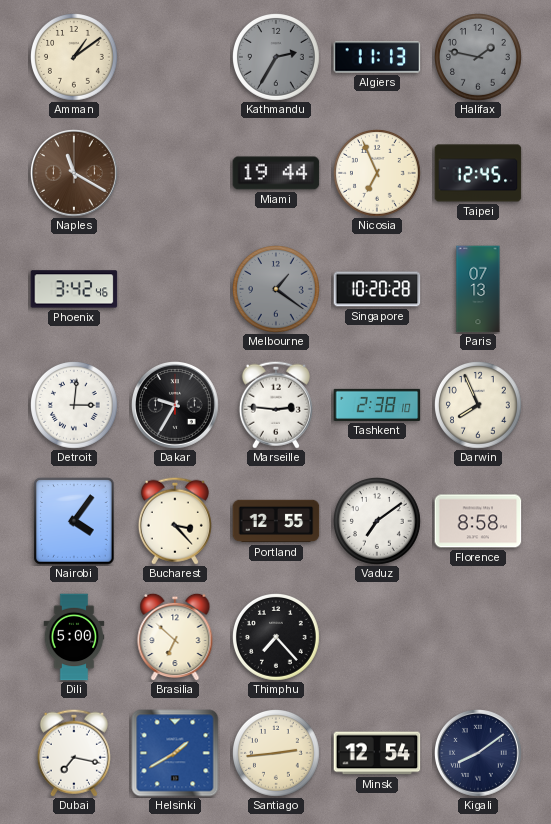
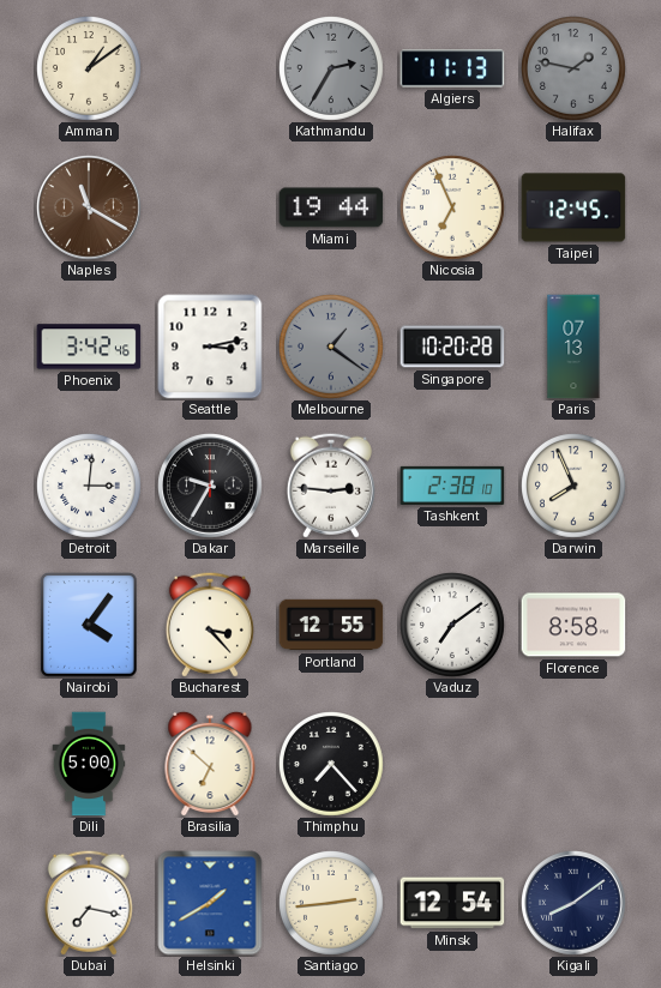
Seattle: none -> 3:13
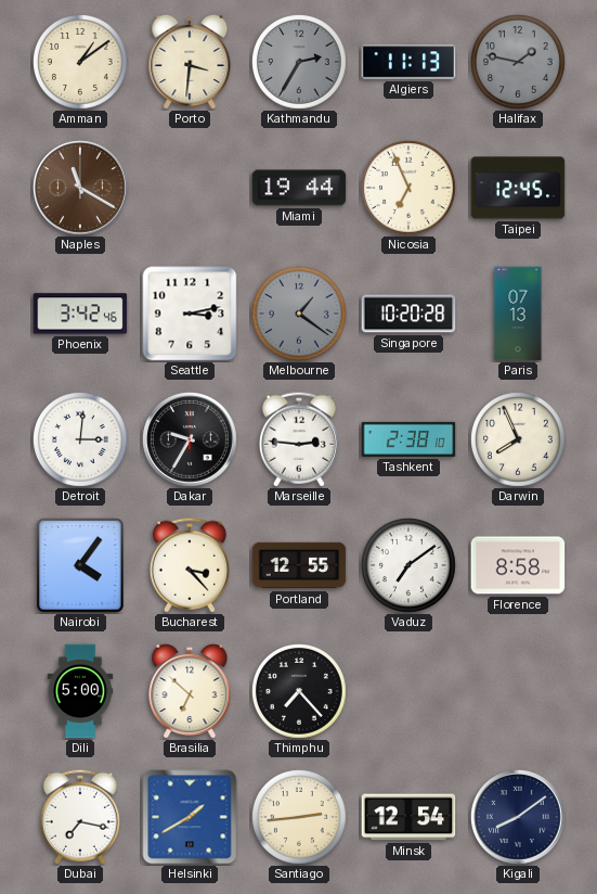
Porto: none -> 3:31
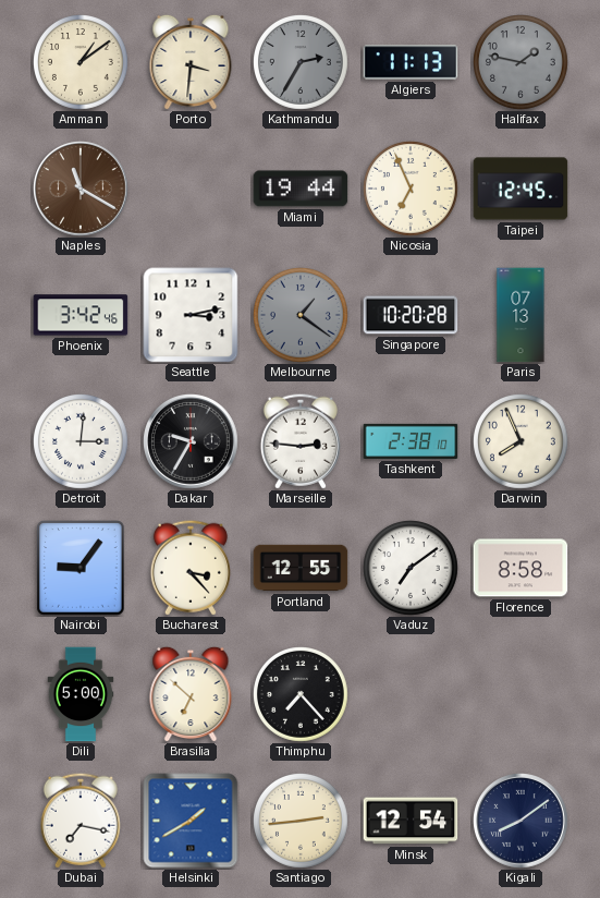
Nairobi: 4:06 -> 9:06
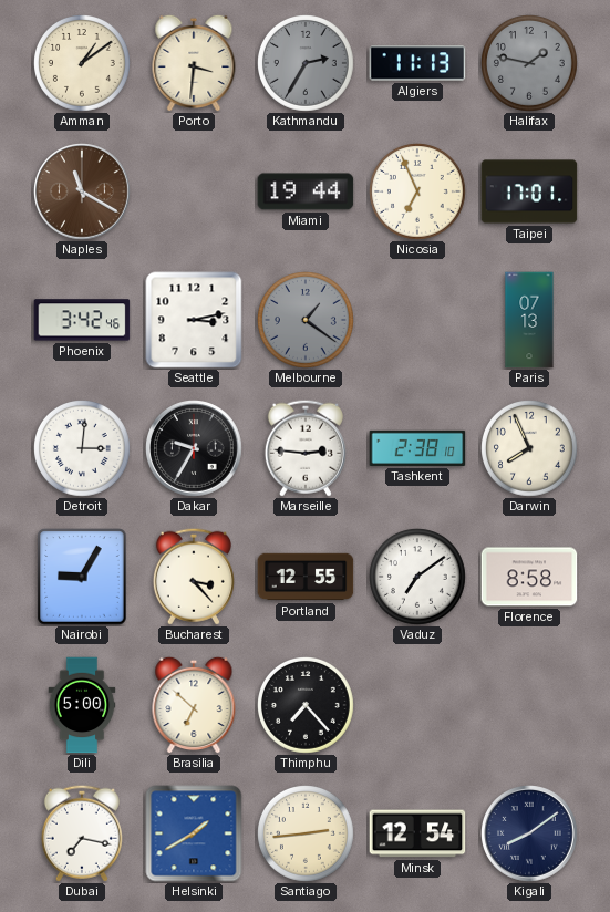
Taipei: 12:45 -> 17:01
Singapore: 10:20 -> none
Nairobi: 9:06 -> 9:05
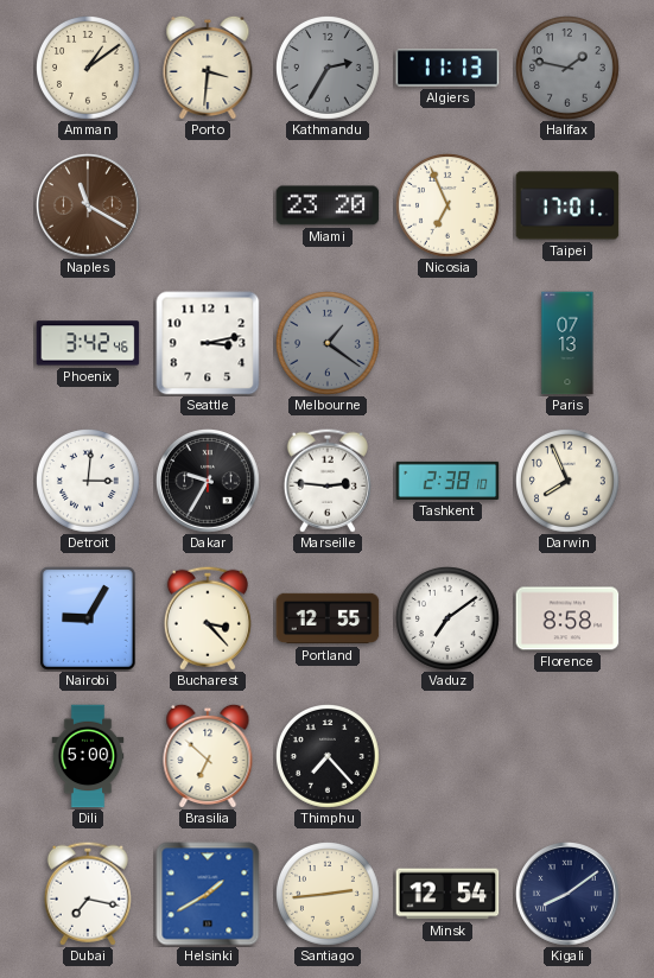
Miami: 19:44 -> 23:20
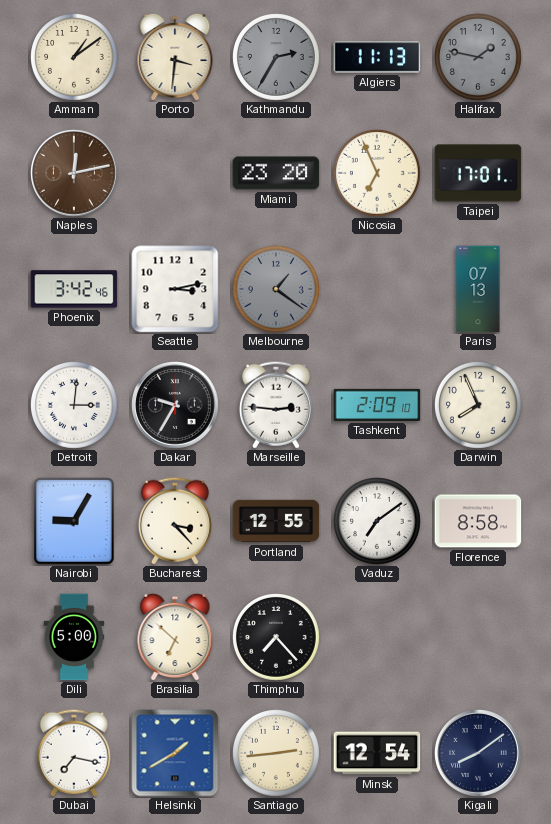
Naples: 11:20 -> 12:13
Tashkent: 2:38 -> 2:09
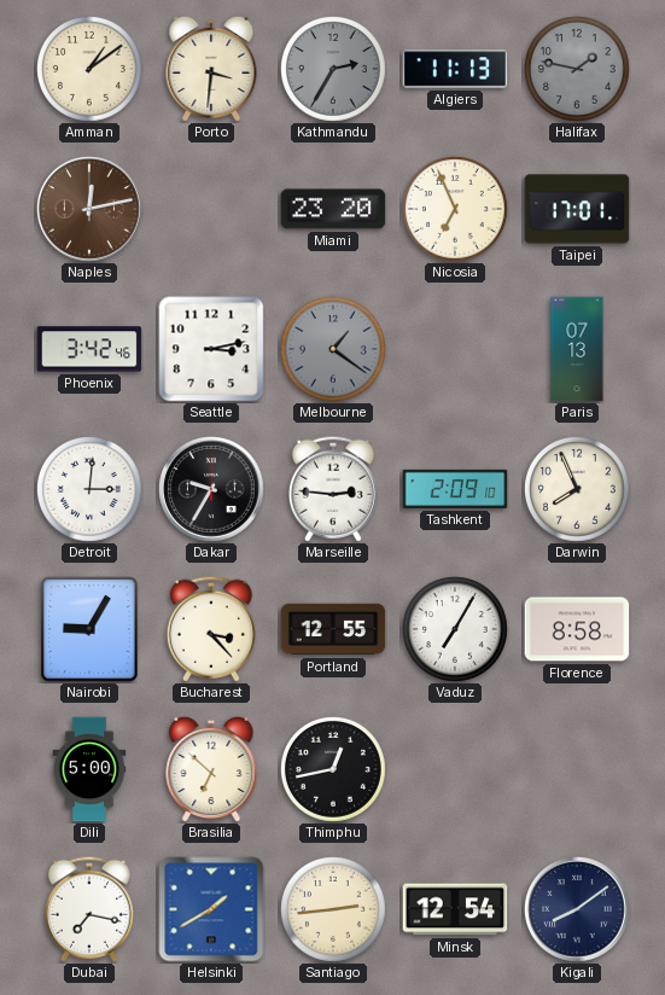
Vaduz: 7:09 -> 7:05
Thimphu: 7:23 -> 12:43
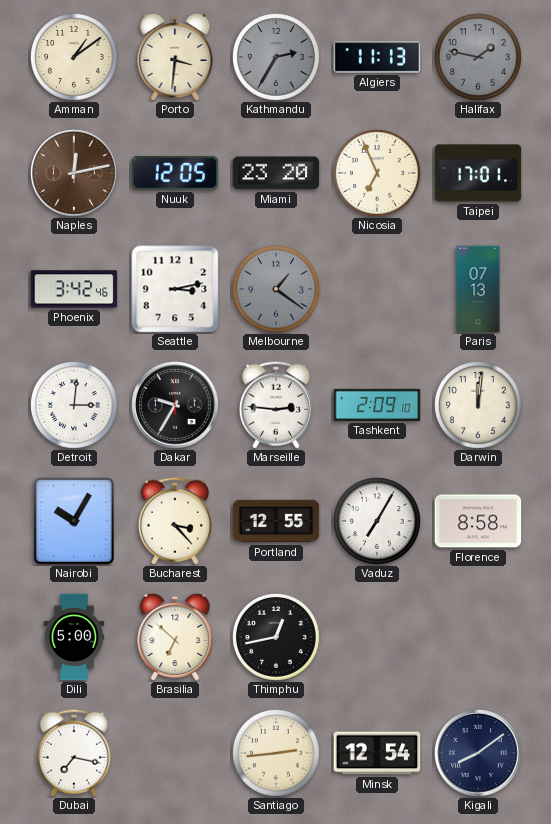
Nuuk: none -> 12:05
Darwin: 7:56 -> 12:01
Nairobi: 9:05 -> 10:05
Helsinki: 1:40 -> none
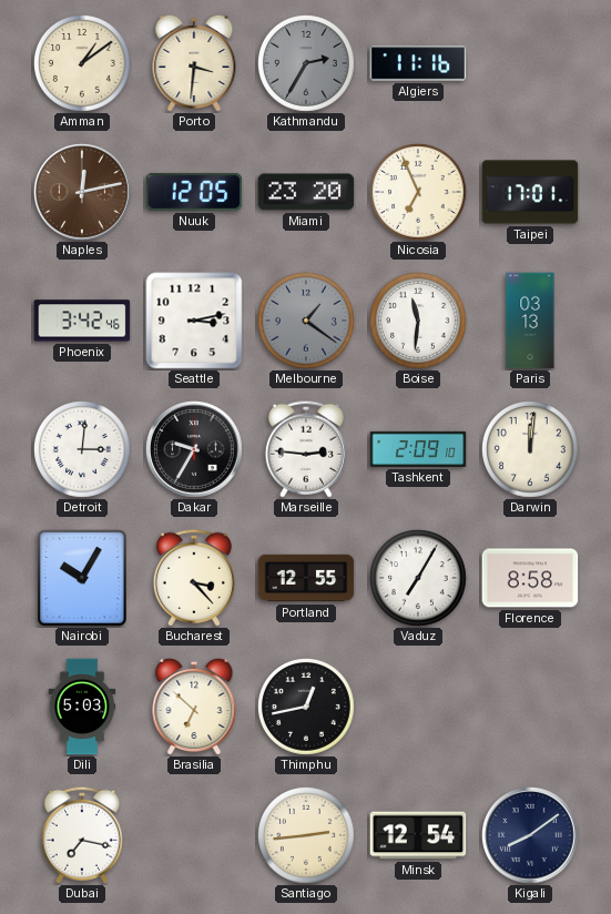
Algiers: 11:13 -> 11:16
Halifax: 1:47 -> none
Boise: none -> 11:31
Paris: 07:13 -> 03:13
Dili: 5:00 -> 5:03
